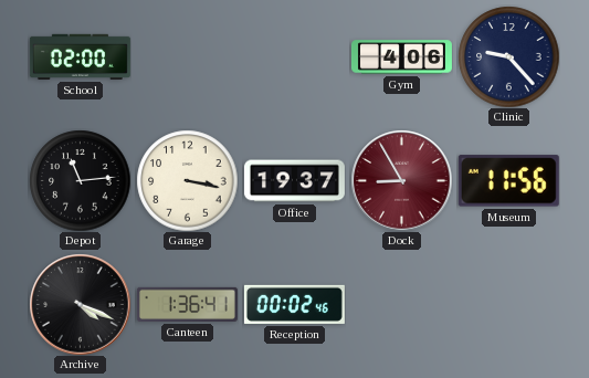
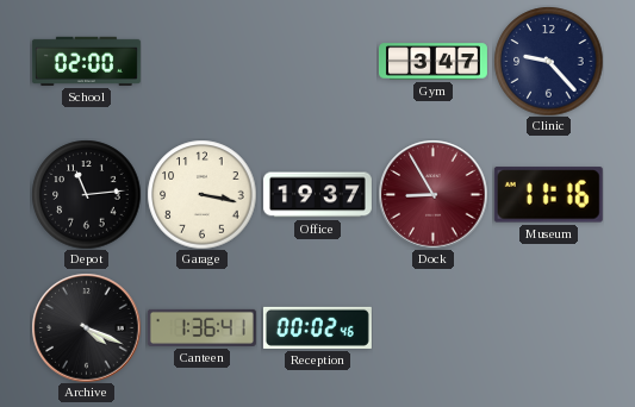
Gym: 4:06 -> 3:47
Museum: 11:56 -> 11:16
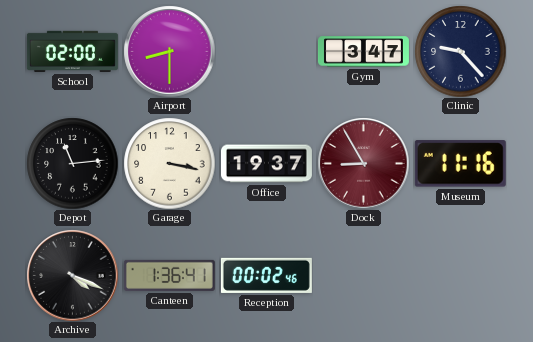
Airport: none -> 8:30
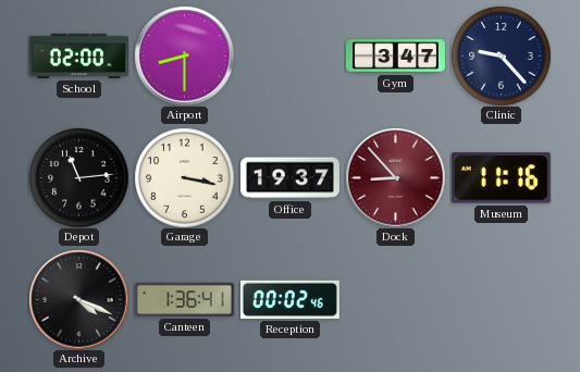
Dock: 8:55 -> 8:53
